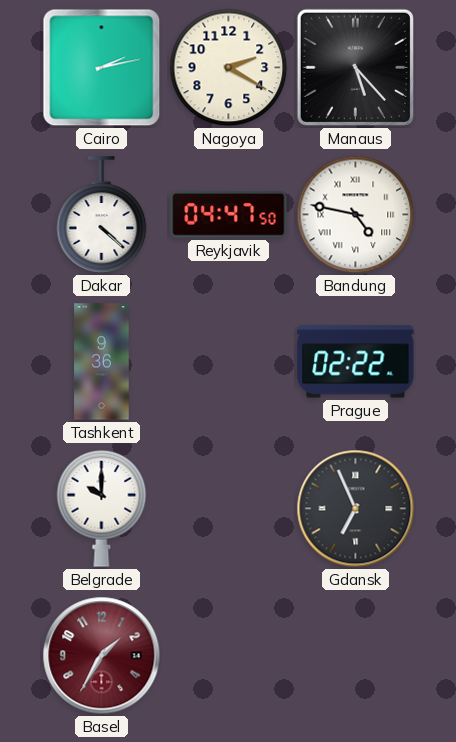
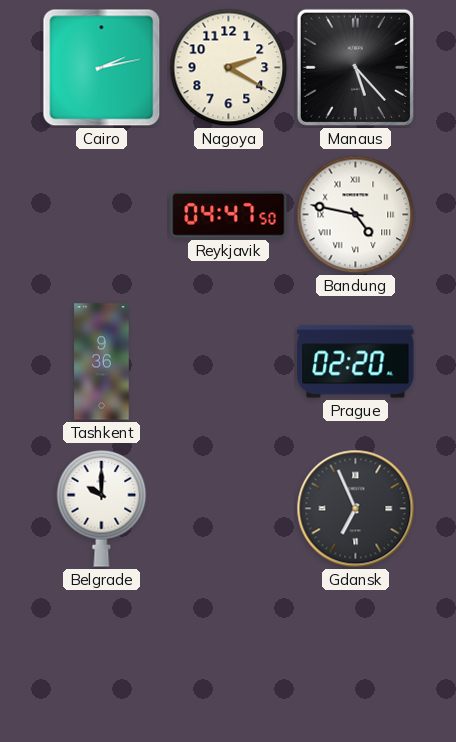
Dakar: 4:22 -> none
Prague: 02:22 -> 02:20
Basel: 1:35 -> none
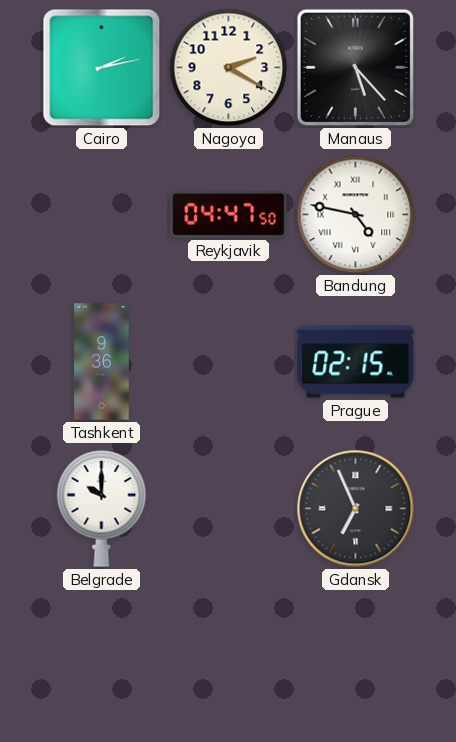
Prague: 02:20 -> 02:15
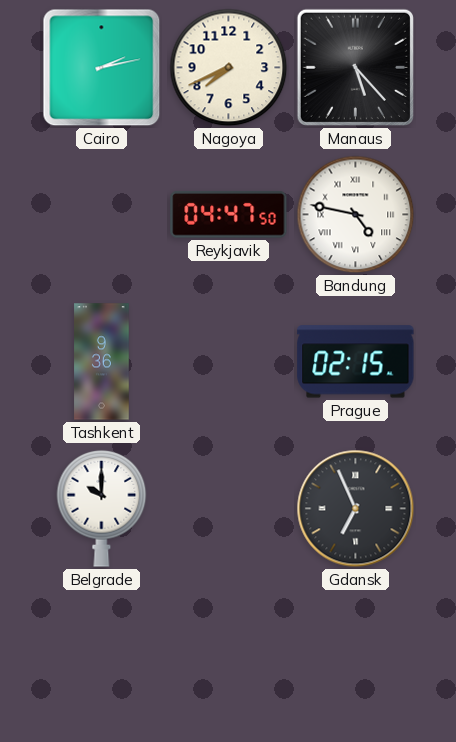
Nagoya: 2:20 -> 7:41
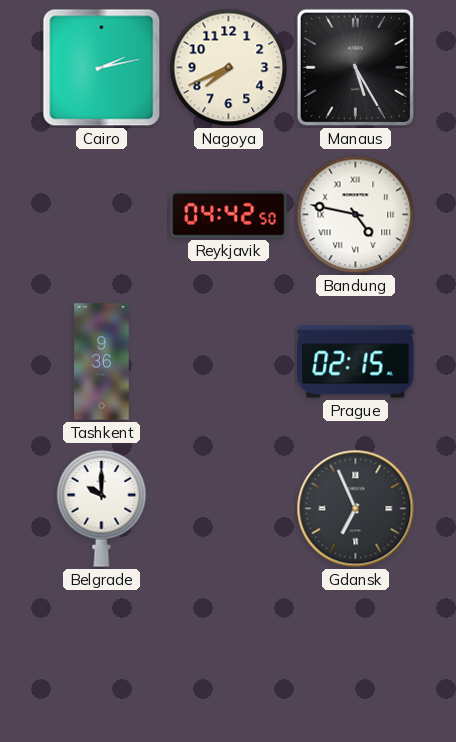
Manaus: 5:23 -> 5:25
Reykjavik: 04:47 -> 04:42
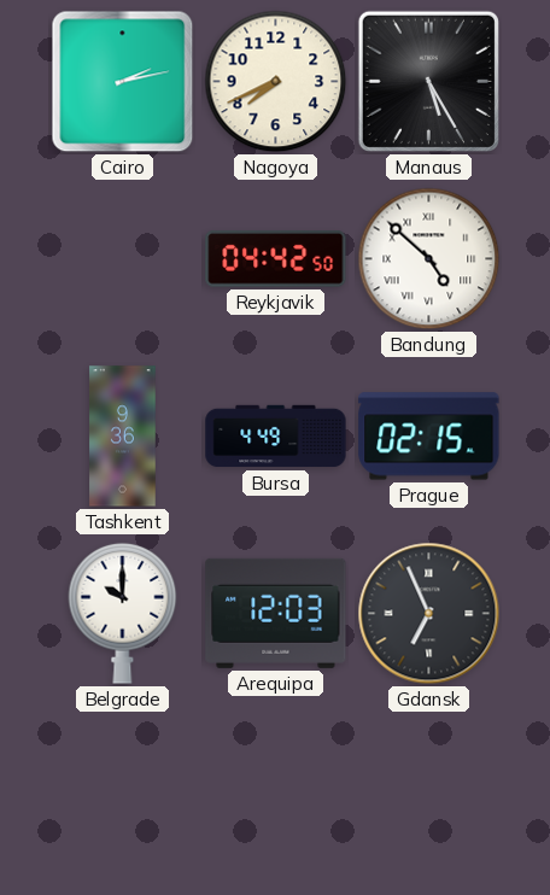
Bandung: 4:47 -> 4:52
Bursa: none -> 4:49
Arequipa: none -> 12:03
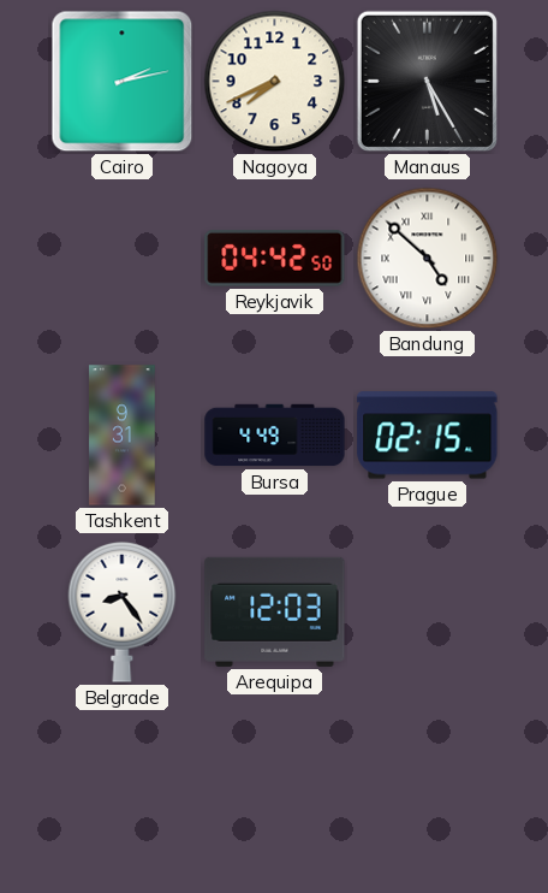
Tashkent: 9:36 -> 9:31
Belgrade: 10:00 -> 8:24
Gdansk: 6:56 -> none
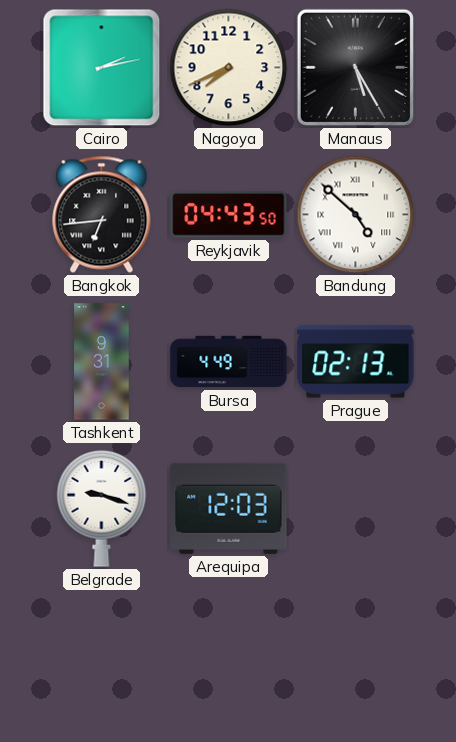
Bangkok: none -> 6:44
Reykjavik: 04:42 -> 04:43
Prague: 02:15 -> 02:13
Belgrade: 8:24 -> 9:18
